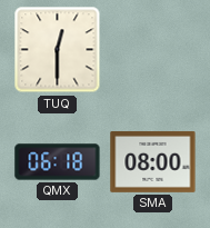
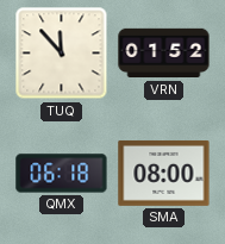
TUQ: 12:30 -> 11:53
VRN: none -> 01:52
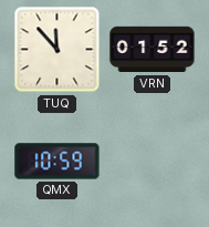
QMX: 06:18 -> 10:59
SMA: 08:00 -> none
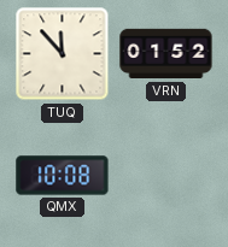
QMX: 10:59 -> 10:08
